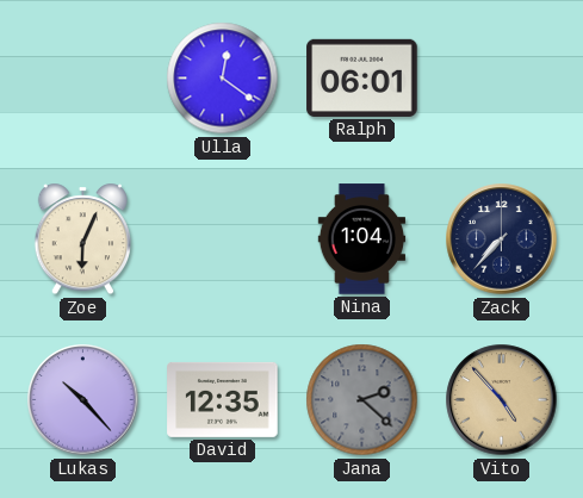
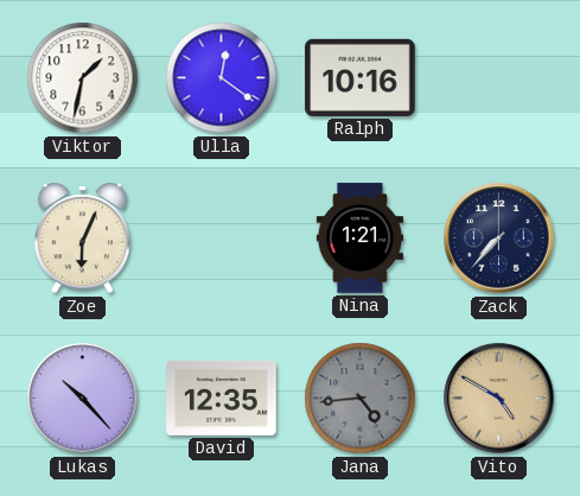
Viktor: none -> 1:32
Ralph: 06:01 -> 10:16
Nina: 1:04 -> 1:21
Jana: 2:22 -> 4:44
Vito: 4:53 -> 4:50
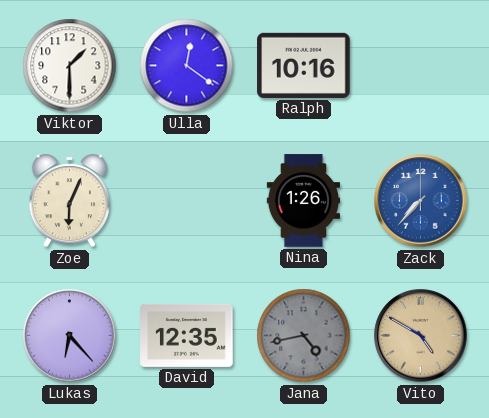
Viktor: 1:32 -> 1:30
Nina: 1:21 -> 1:26
Zack dial: navy -> blue
Lukas: 10:23 -> 6:23
Jana: 4:44 -> 4:43
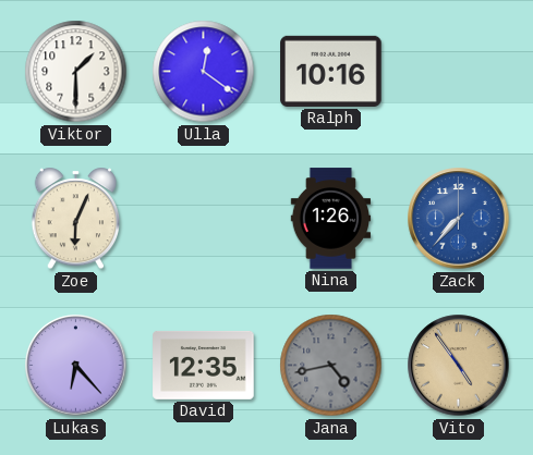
Vito: 4:50 -> 4:54
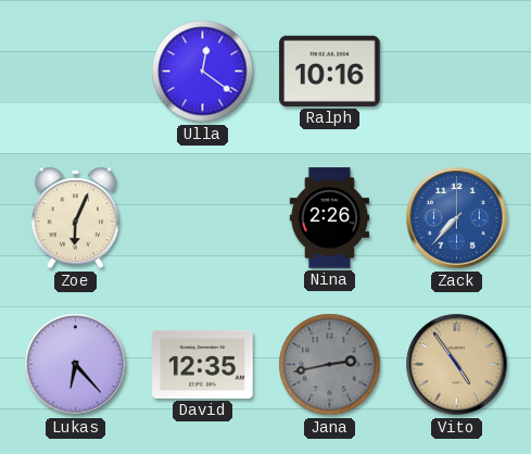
Viktor: 1:30 -> none
Nina: 1:26 -> 2:26
Jana: 4:43 -> 2:43
